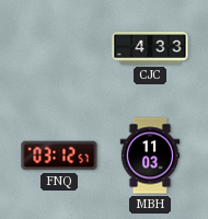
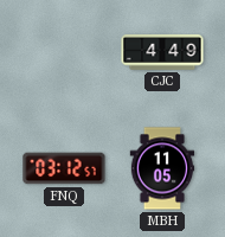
CJC: 4:33 -> 4:49
MBH: 11:03 -> 11:05
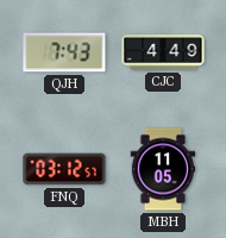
QJH: none -> 7:43
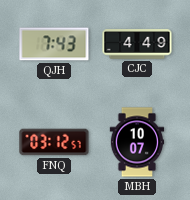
MBH: 11:05 -> 10:07
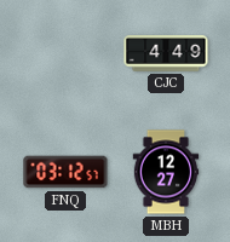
QJH: 7:43 -> none
MBH: 10:07 -> 12:27
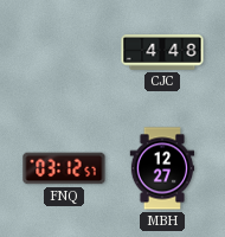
CJC: 4:49 -> 4:48
